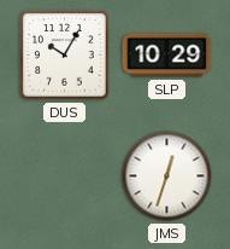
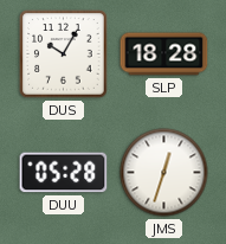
SLP: 10:29 -> 18:28
DUU: none -> 05:28
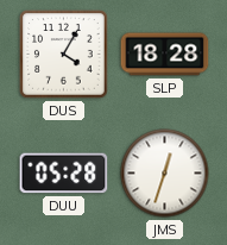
DUS: 10:05 -> 4:05
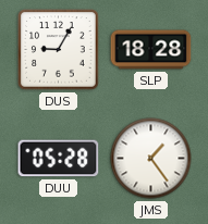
DUS: 4:05 -> 9:05
JMS: 12:33 -> 1:24
